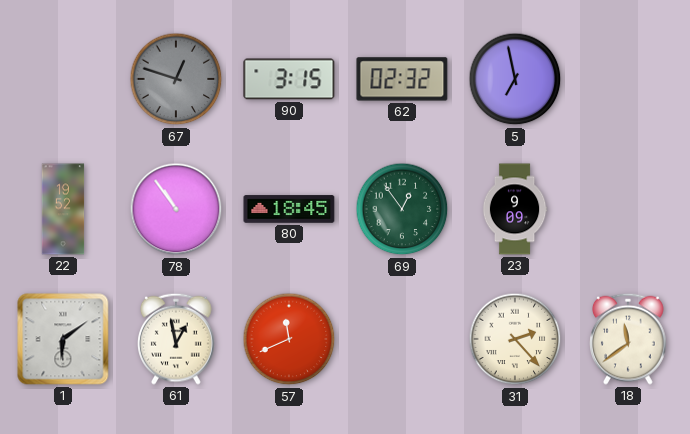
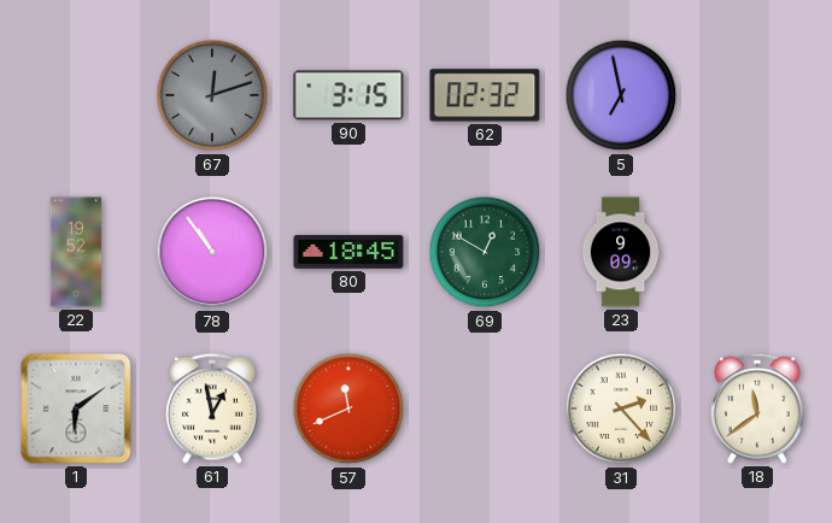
67: 12:48 -> 12:12
69: 12:54 -> 12:50
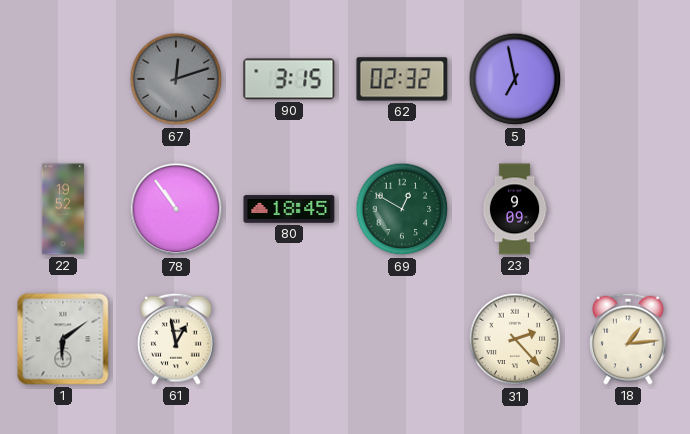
57: 11:41 -> none
18: 11:39 -> 1:14
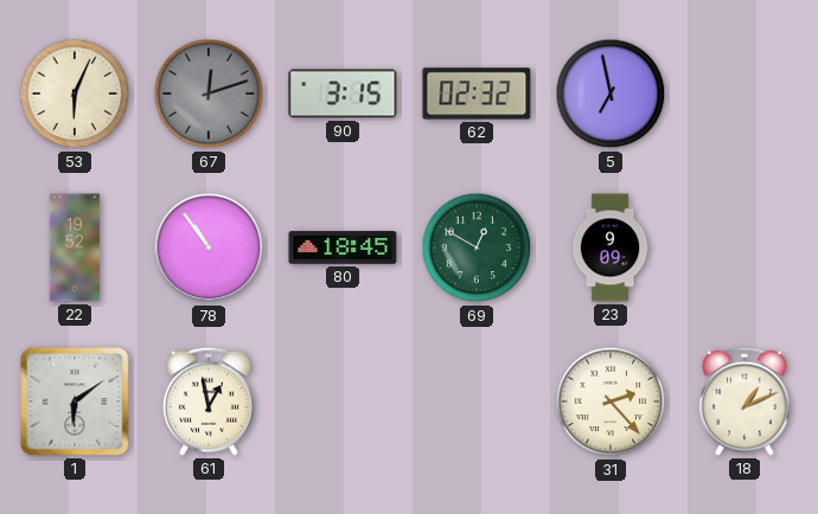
53: none -> 6:04
18: 1:14 -> 1:11
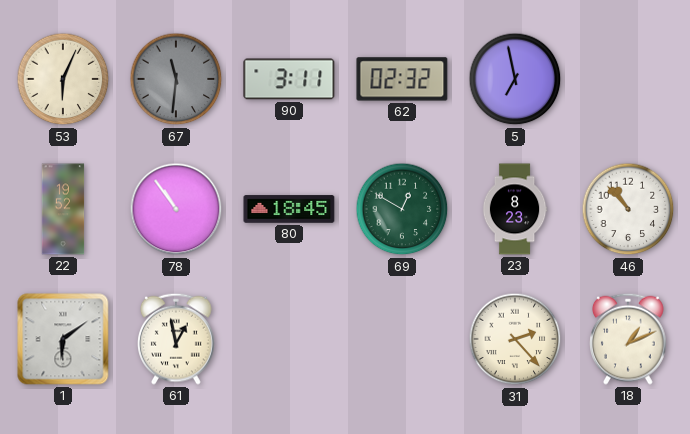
67: 12:12 -> 11:31
90: 3:15 -> 3:11
23: 9:09 -> 8:23
46: none -> 10:53
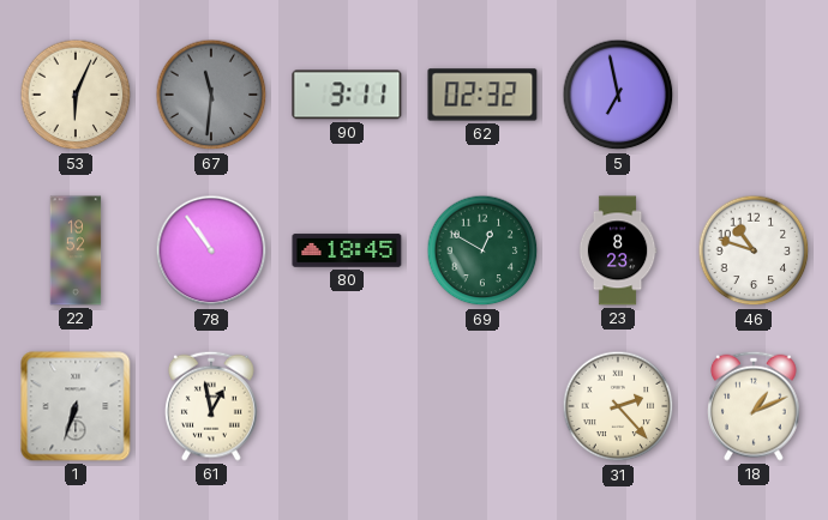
46: 10:53 -> 10:48
1: 6:09 -> 6:33
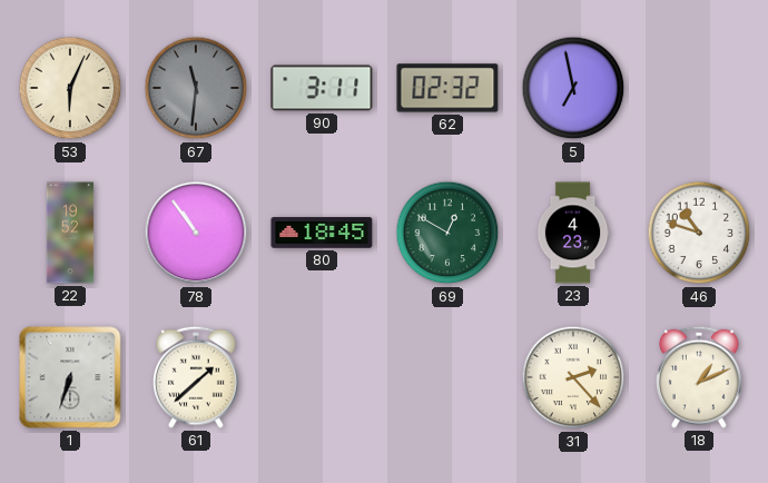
23: 8:23 -> 4:23
61: 12:58 -> 1:38
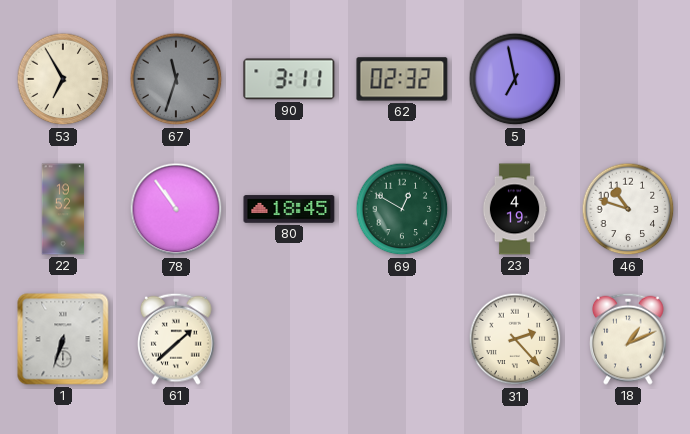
53: 6:04 -> 6:55
67: 11:31 -> 11:33
23: 4:23 -> 4:19
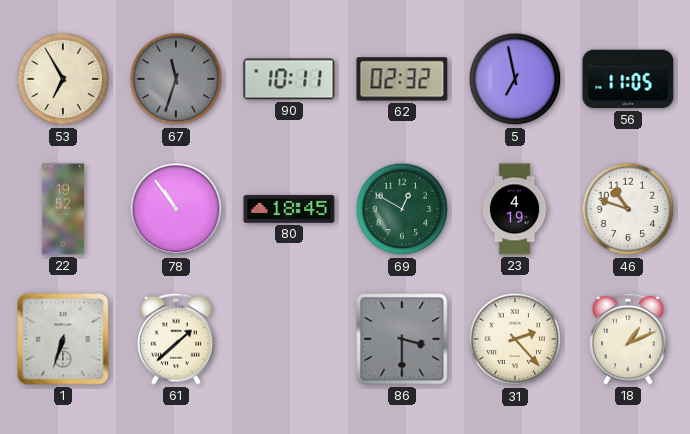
90: 3:11 -> 10:11
56: none -> 11:05
86: none -> 3:30
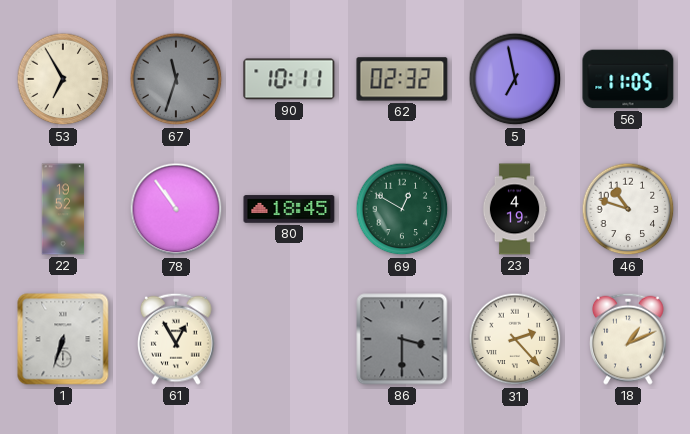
61: 1:38 -> 12:55
